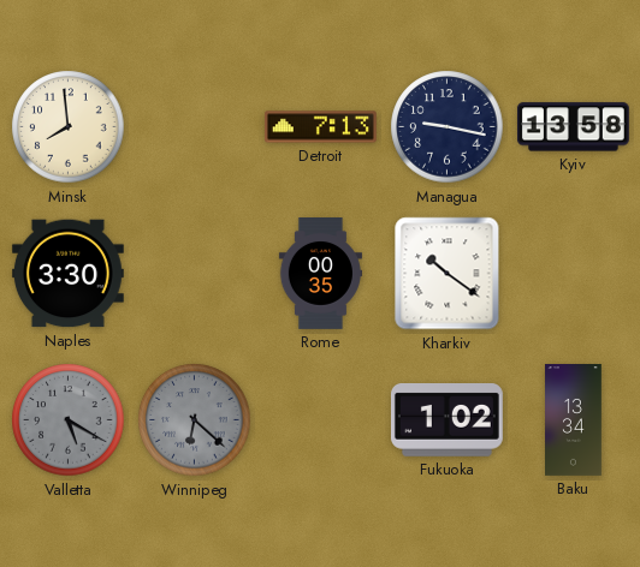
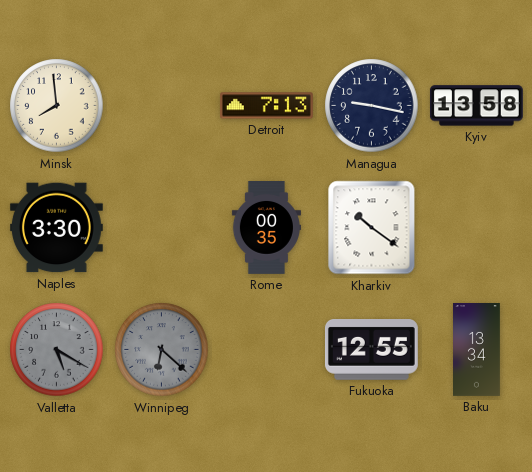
Fukuoka: 1:02 -> 12:55
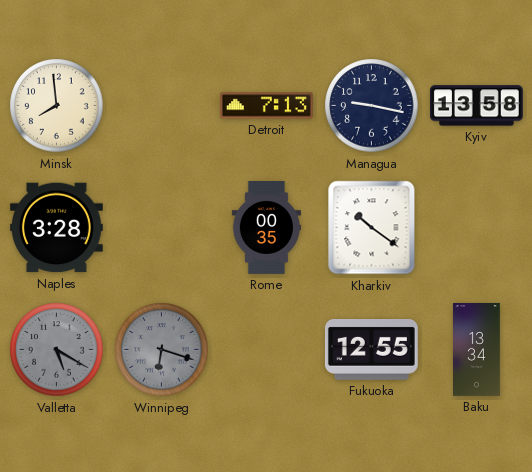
Naples: 3:30 -> 3:28
Winnipeg: 6:22 -> 6:18
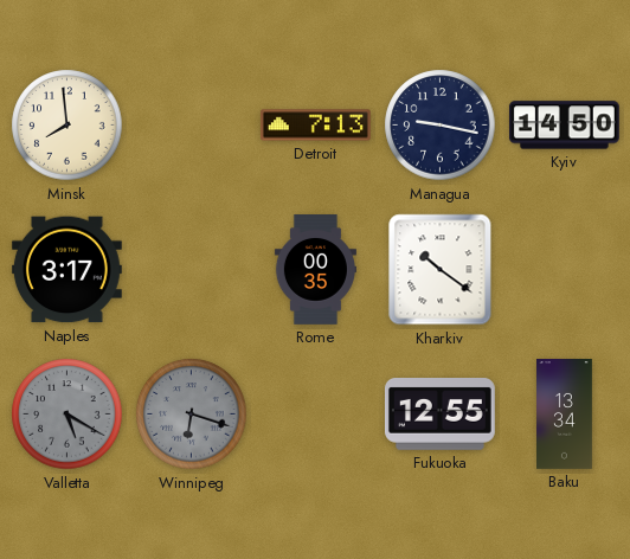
Kyiv: 13:58 -> 14:50
Naples: 3:28 -> 3:17
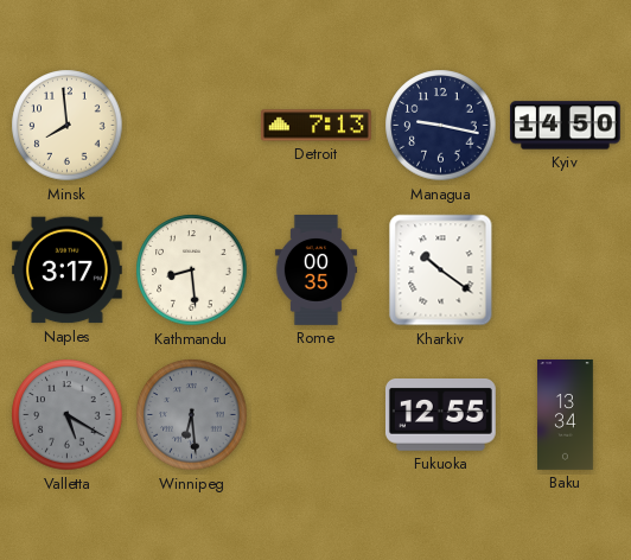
Kathmandu: none -> 8:29
Winnipeg: 6:18 -> 6:29
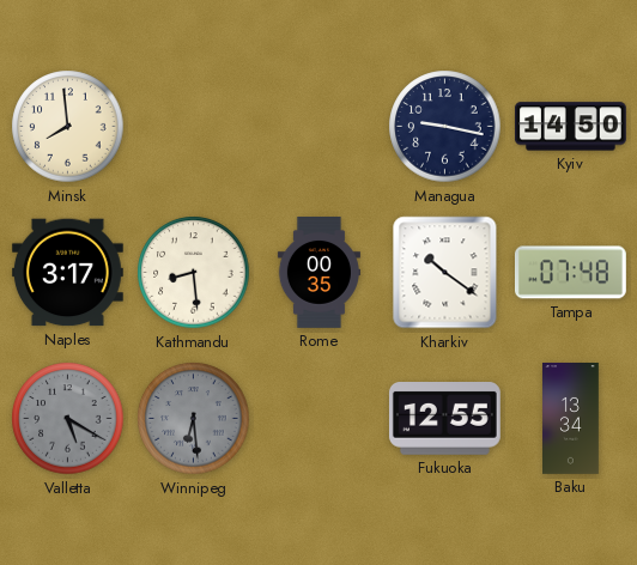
Detroit: 7:13 -> none
Tampa: none -> 07:48
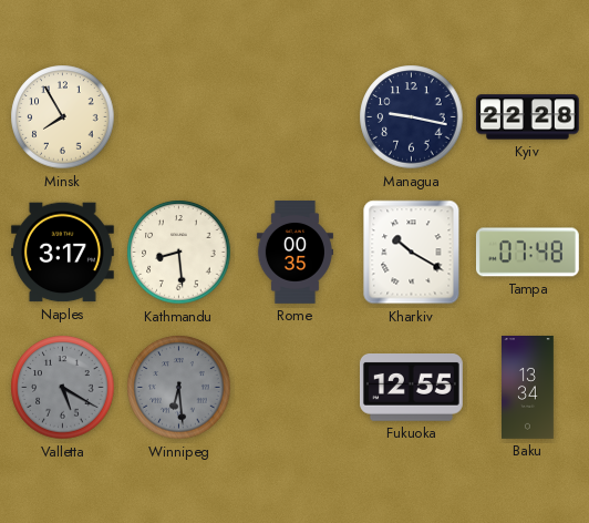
Minsk: 7:59 -> 7:55
Kyiv: 14:50 -> 22:28
Kharkiv: 10:21 -> 10:20
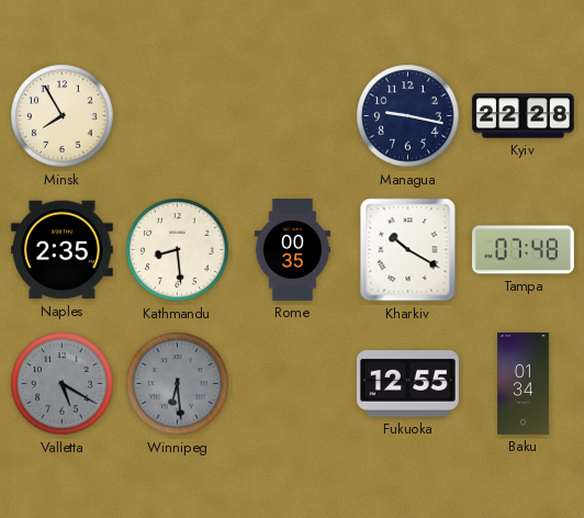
Naples: 3:17 -> 2:35
Baku: 13:34 -> 01:34
